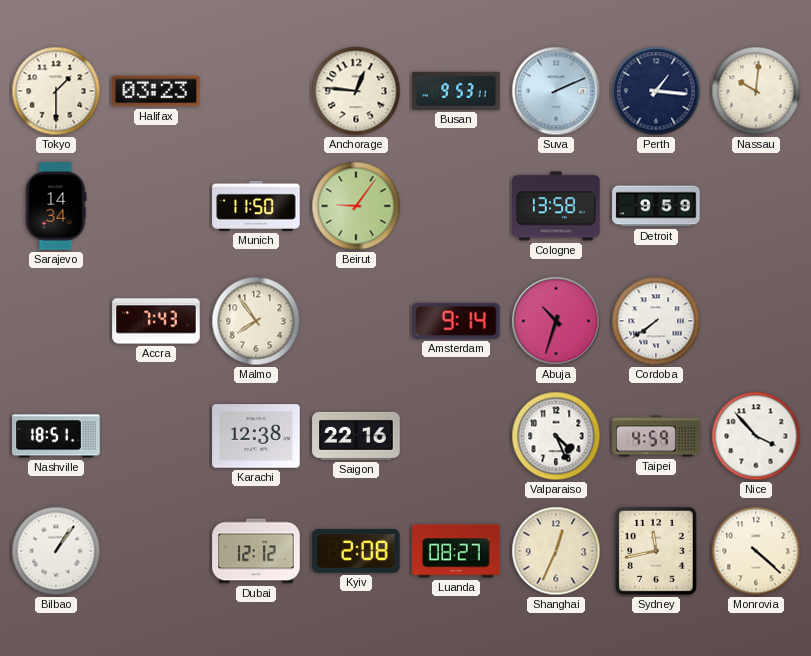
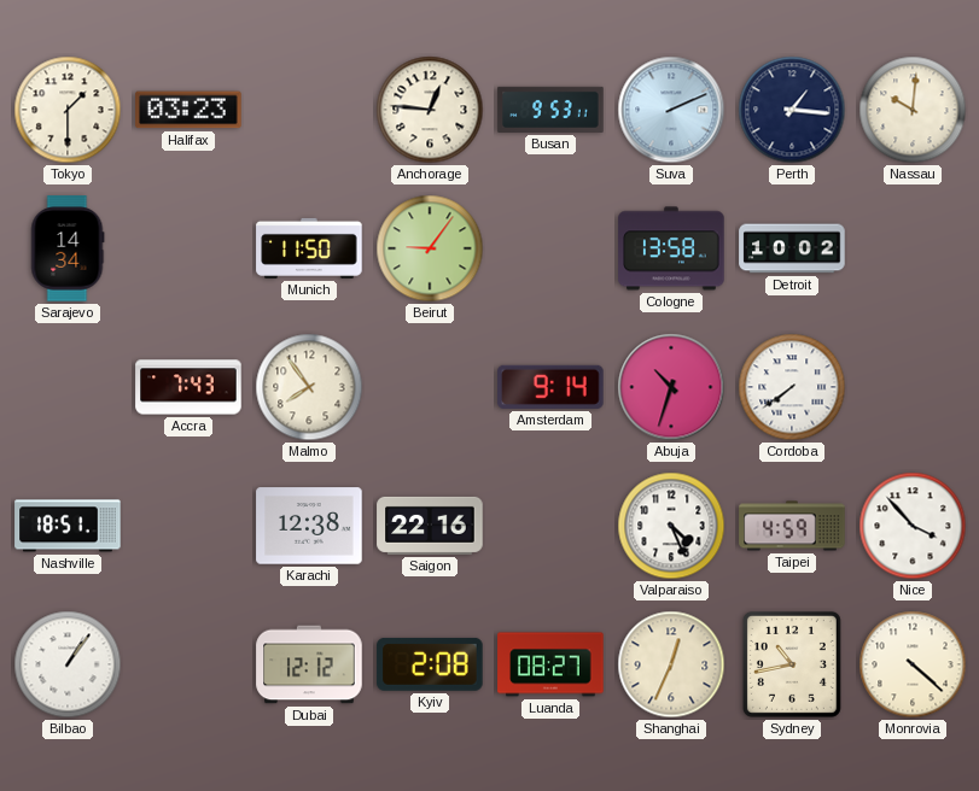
Detroit: 9:59 -> 10:02
Sydney: 11:43 -> 10:43
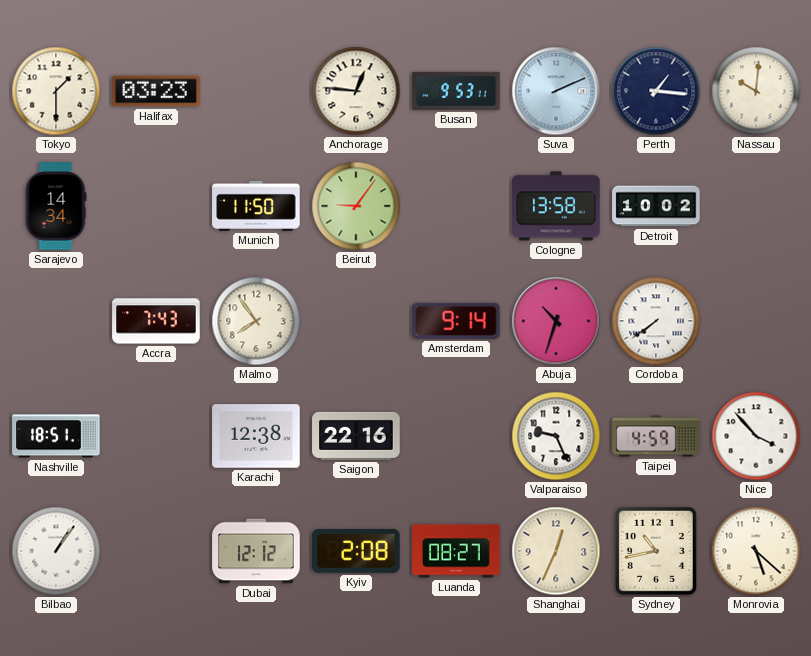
Valparaiso: 4:26 -> 9:26
Monrovia: 4:22 -> 5:22
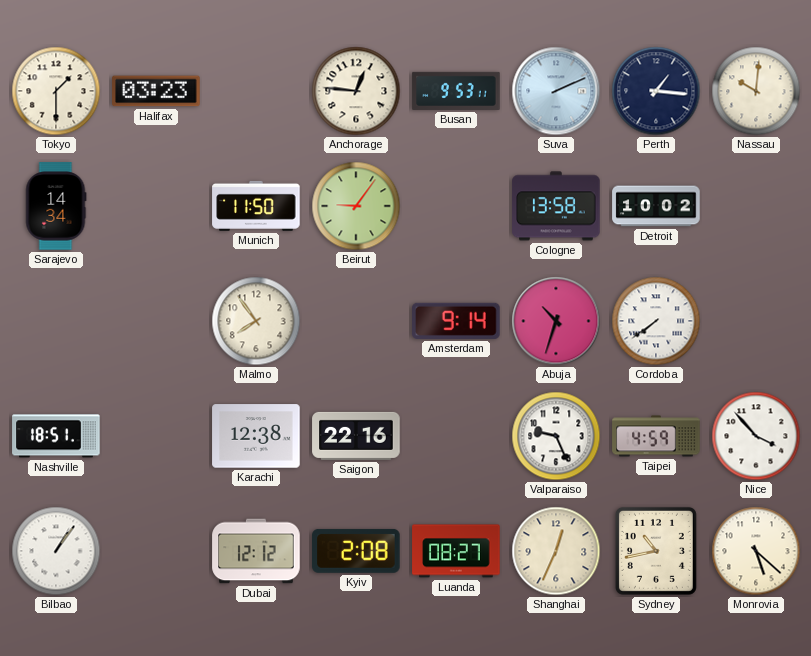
Accra: 7:43 -> none
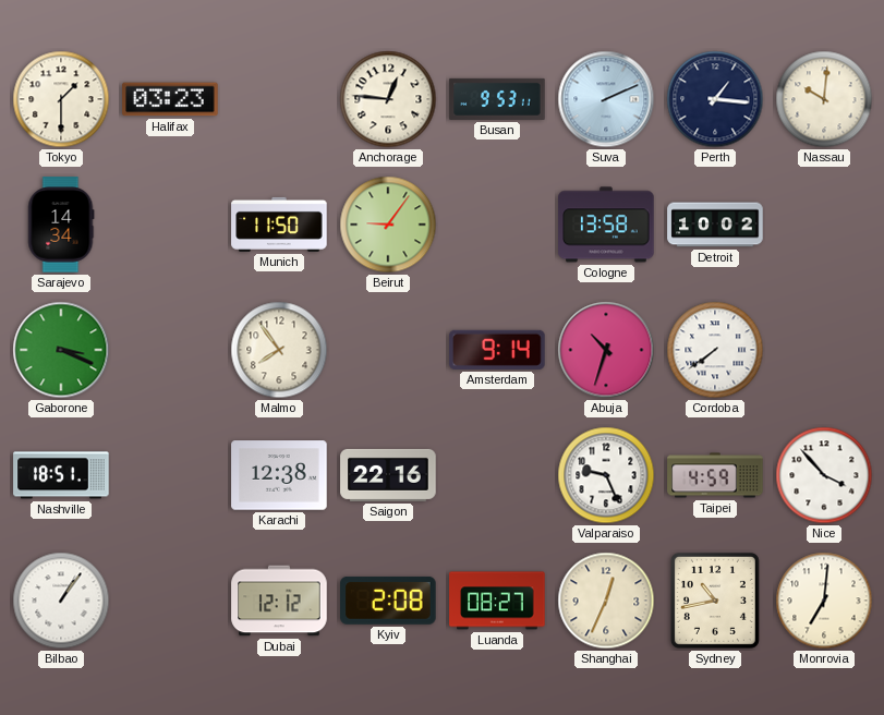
Gaborone: none -> 3:19
Monrovia: 5:22 -> 7:01
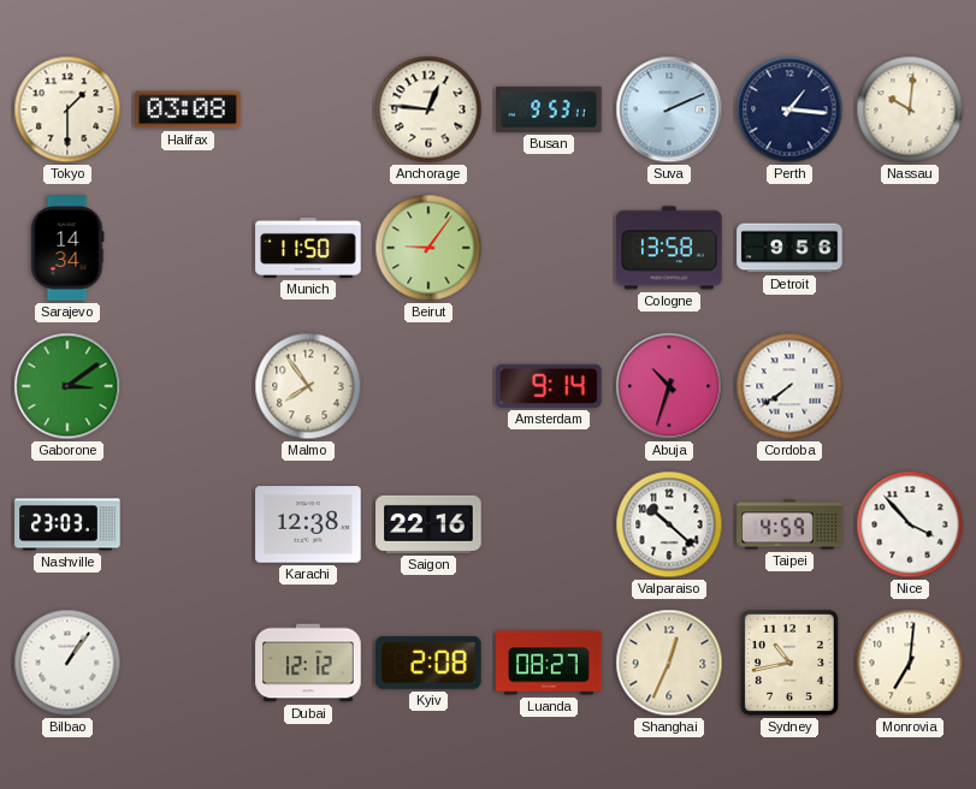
Halifax: 03:23 -> 03:08
Detroit: 10:02 -> 9:56
Gaborone: 3:19 -> 3:09
Nashville: 18:51 -> 23:03
Valparaiso: 9:26 -> 10:22
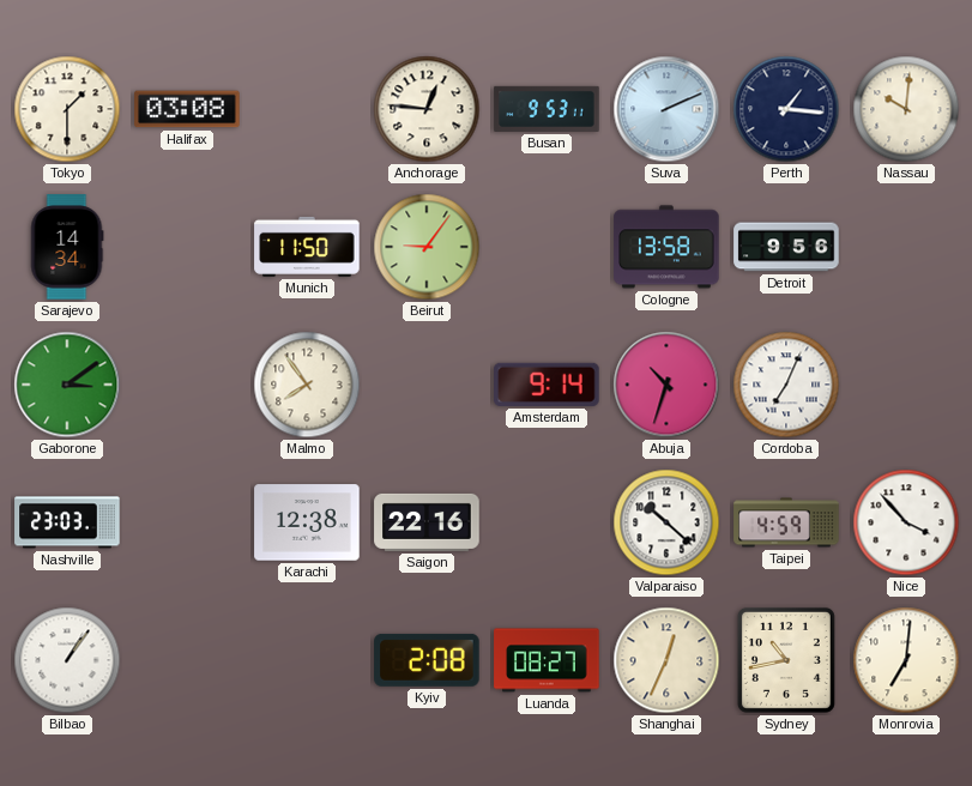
Cordoba: 7:39 -> 7:04
Dubai: 12:12 -> none
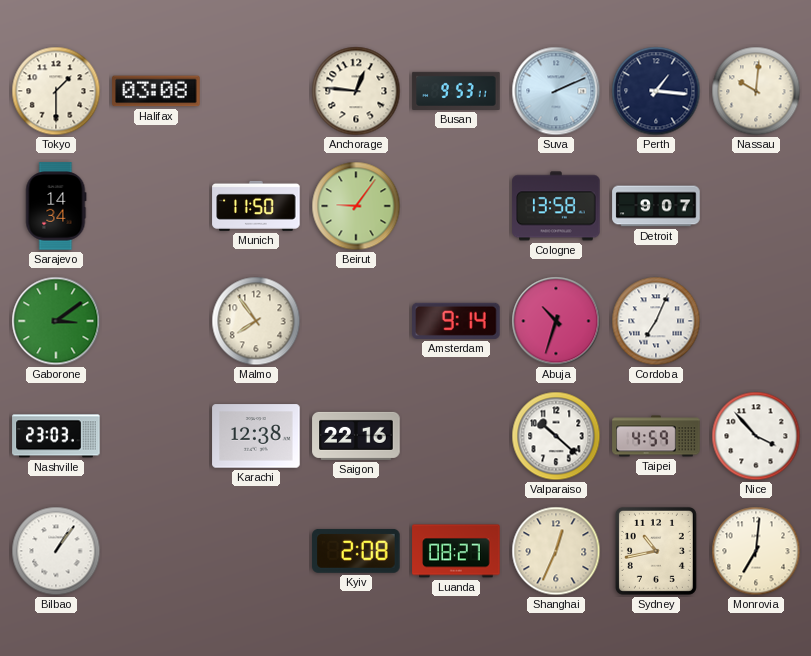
Detroit: 9:56 -> 9:07
